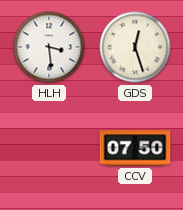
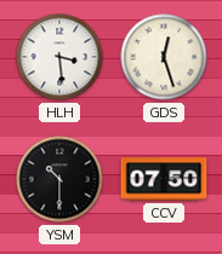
YSM: none -> 10:30
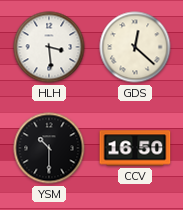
GDS: 12:27 -> 12:22
CCV: 07:50 -> 16:50
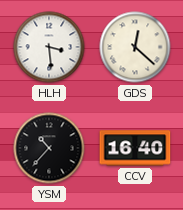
YSM: 10:30 -> 10:37
CCV: 16:50 -> 16:40
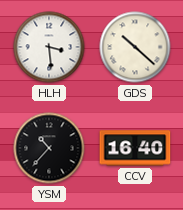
GDS: 12:22 -> 10:22
